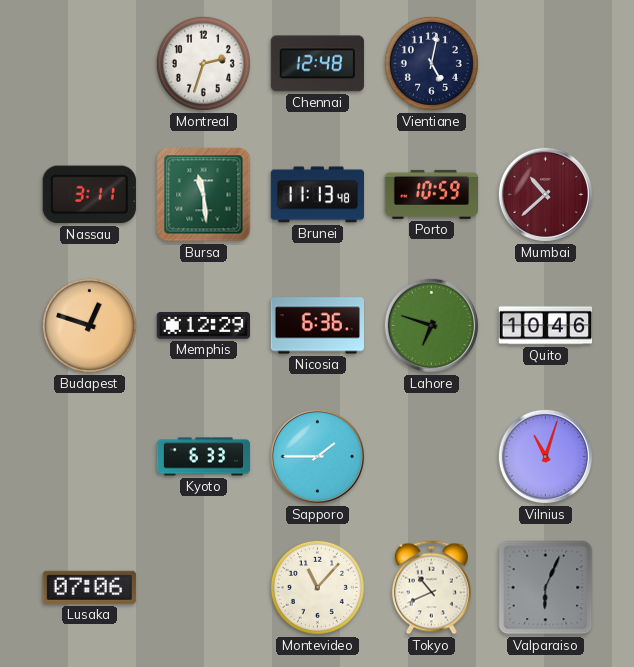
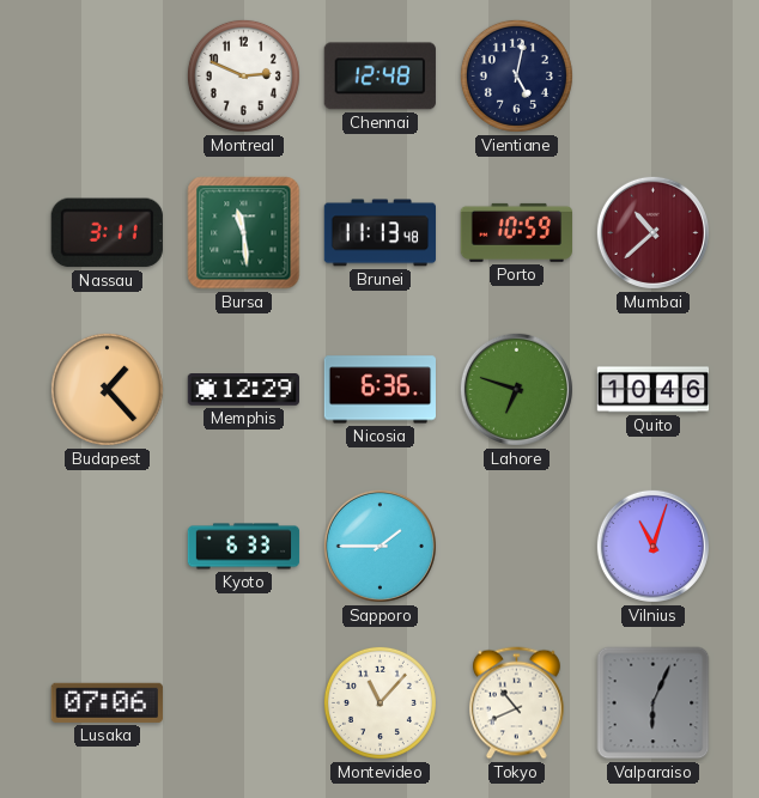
Montreal: 2:33 -> 2:49
Budapest: 12:48 -> 1:23
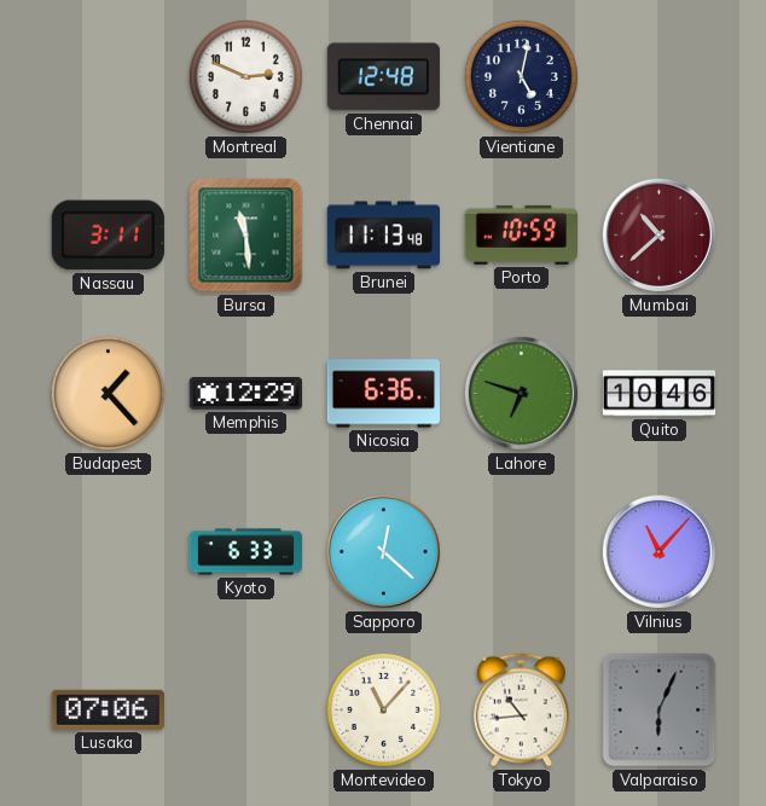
Sapporo: 1:45 -> 12:22
Vilnius: 11:03 -> 11:07
Tokyo: 10:41 -> 10:44
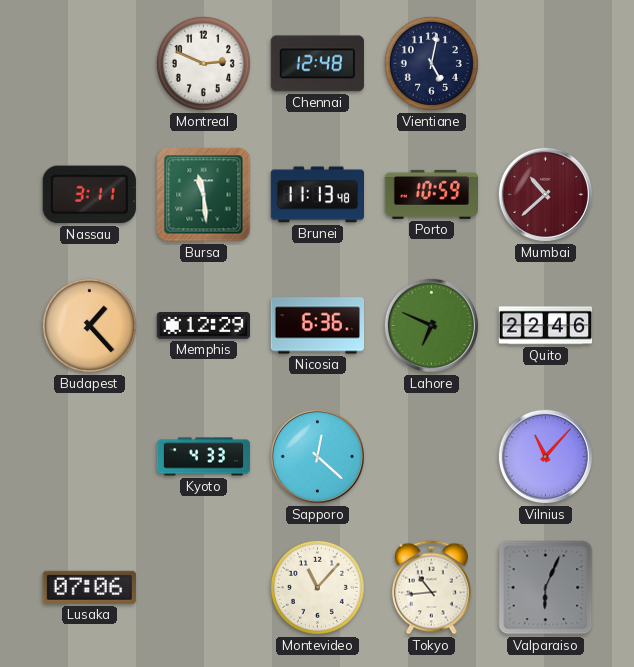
Lahore: 6:48 -> 6:49
Quito: 10:46 -> 22:46
Kyoto: 6:33 -> 4:33
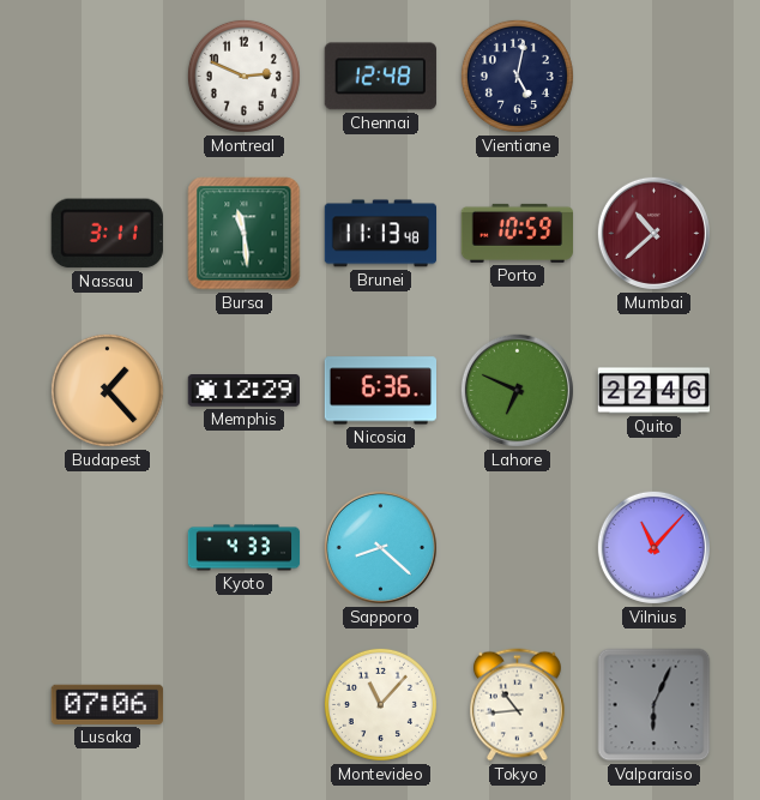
Sapporo: 12:22 -> 8:22
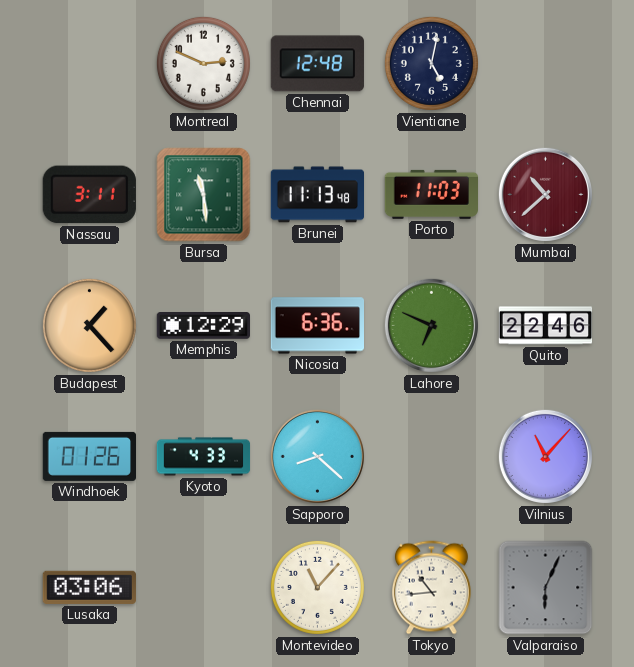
Porto: 10:59 -> 11:03
Windhoek: none -> 01:26
Lusaka: 07:06 -> 03:06
